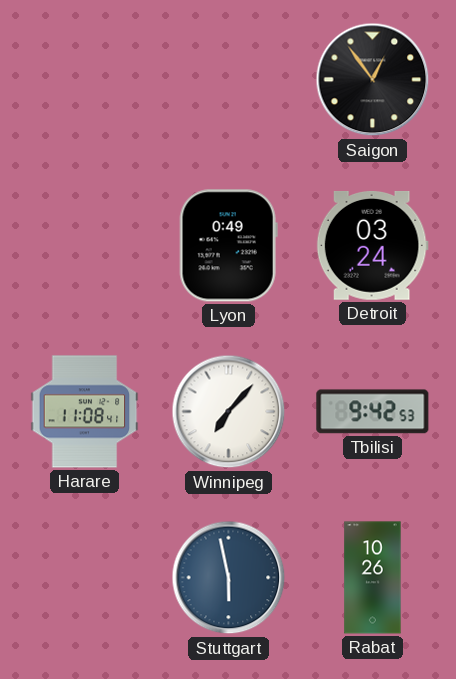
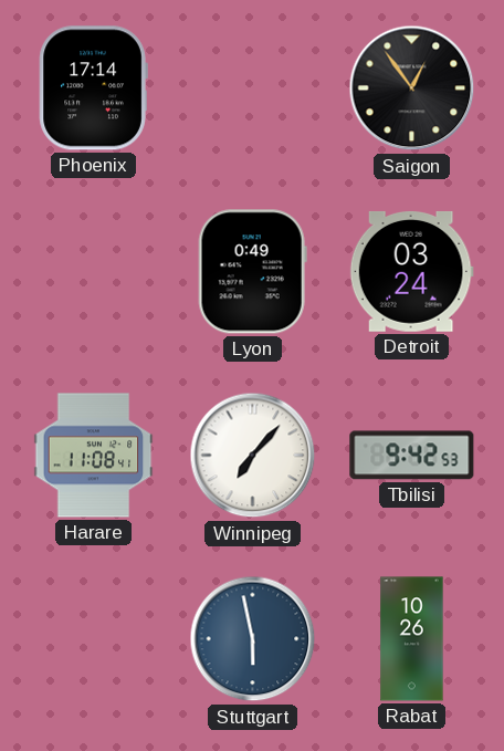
Phoenix: none -> 17:14
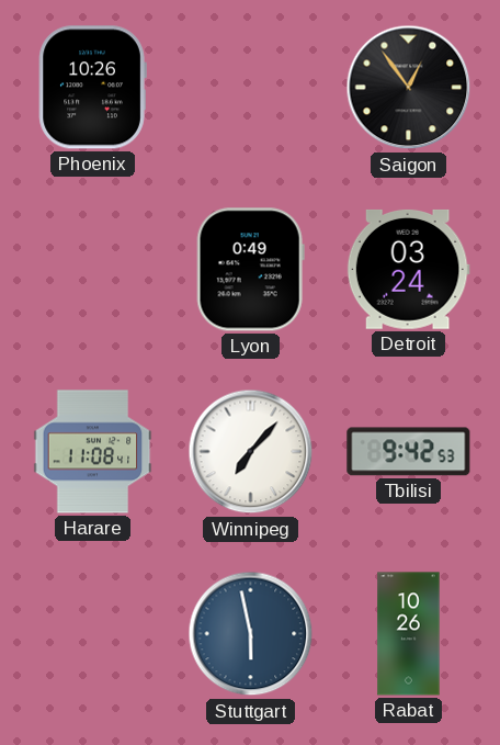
Phoenix: 17:14 -> 10:26
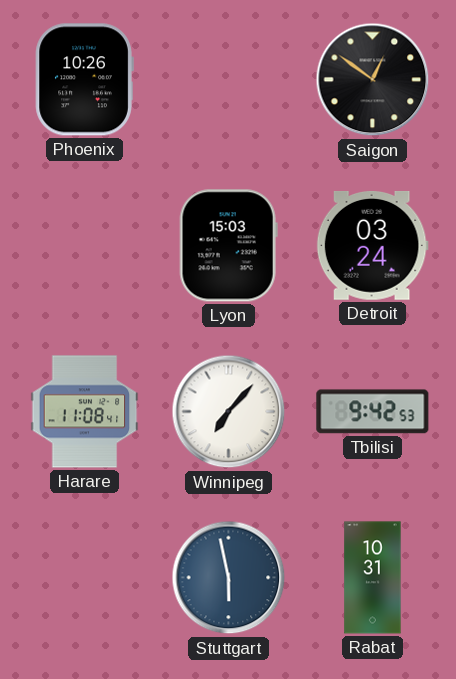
Saigon: 12:54 -> 12:51
Lyon: 0:49 -> 15:03
Rabat: 10:26 -> 10:31
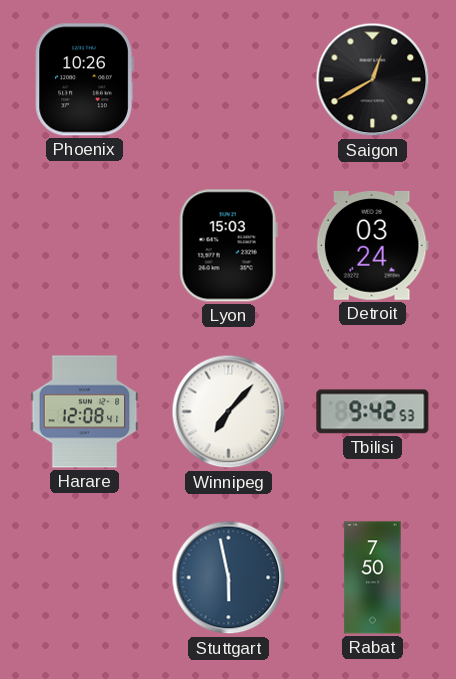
Saigon: 12:51 -> 12:40
Harare: 11:08 -> 12:08
Rabat: 10:31 -> 7:50
